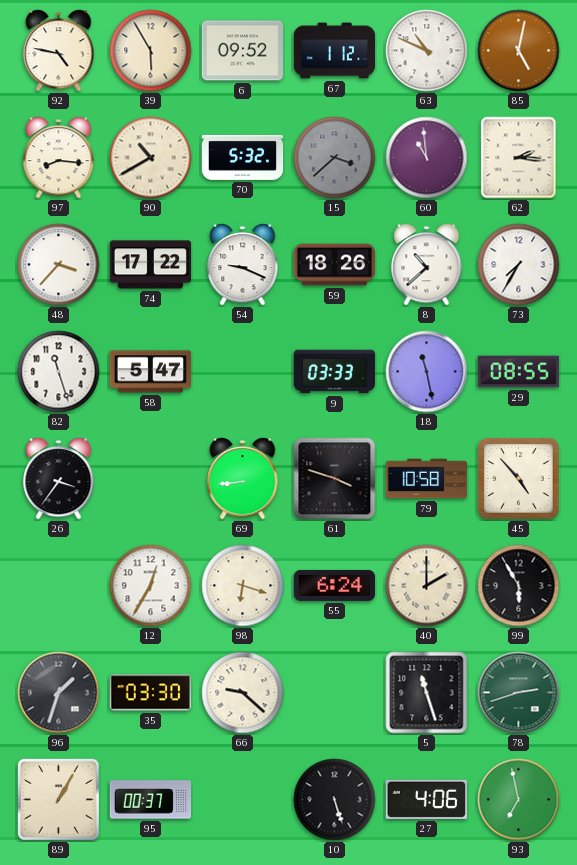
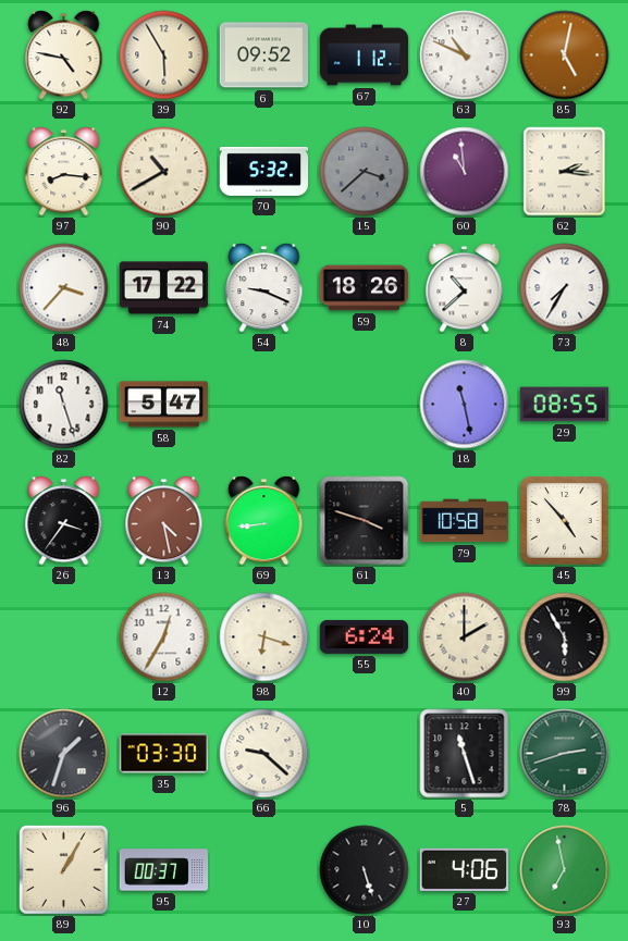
9: 03:33 -> none
13: none -> 4:28
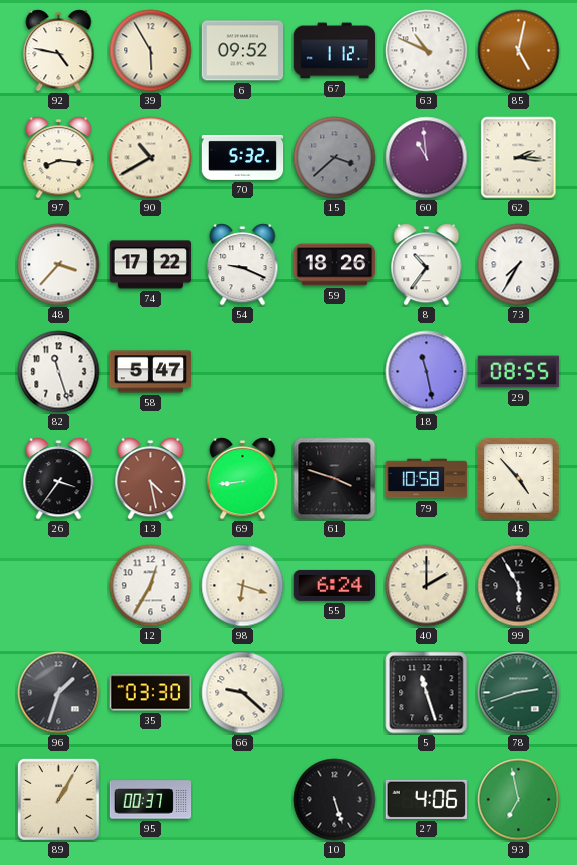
8: 10:38 -> 10:36
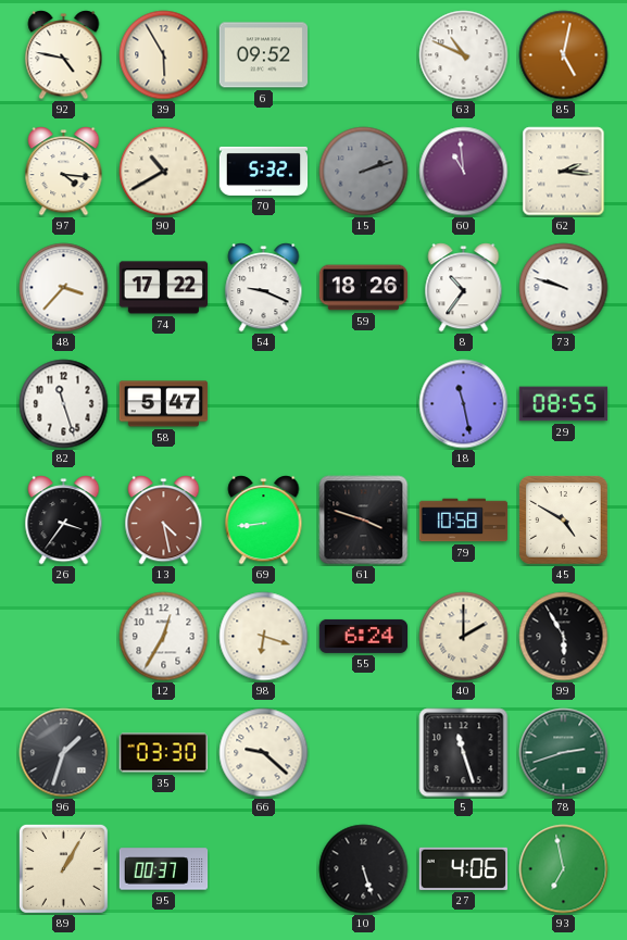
67: 1:12 -> none
97: 8:16 -> 4:16
15: 3:38 -> 2:12
73: 7:35 -> 9:48
45: 4:53 -> 4:50
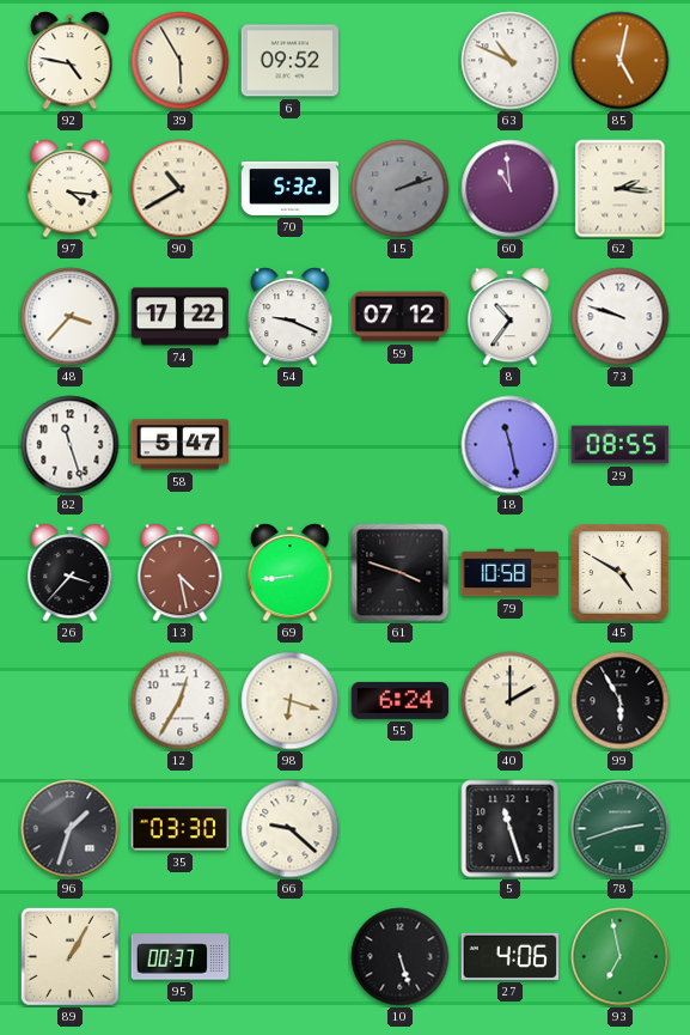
59: 18:26 -> 07:12
26: 3:36 -> 3:37
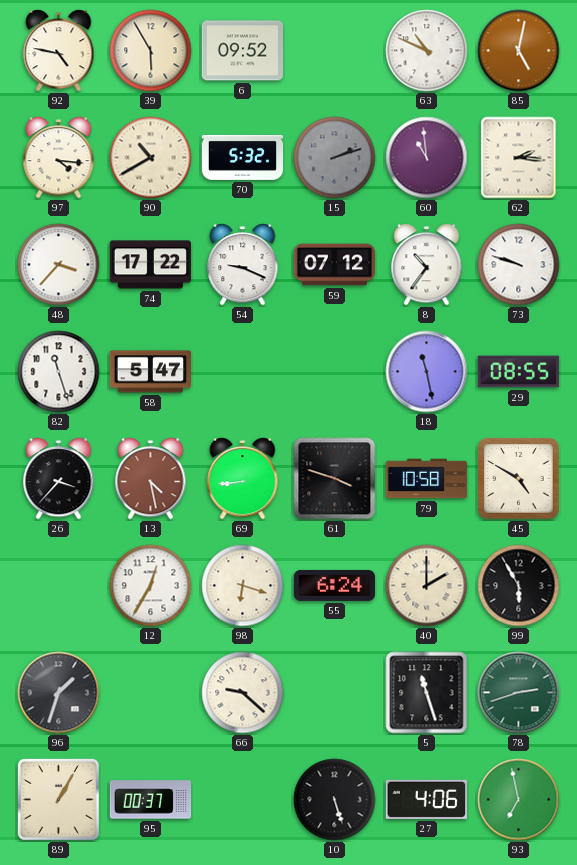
35: 03:30 -> none
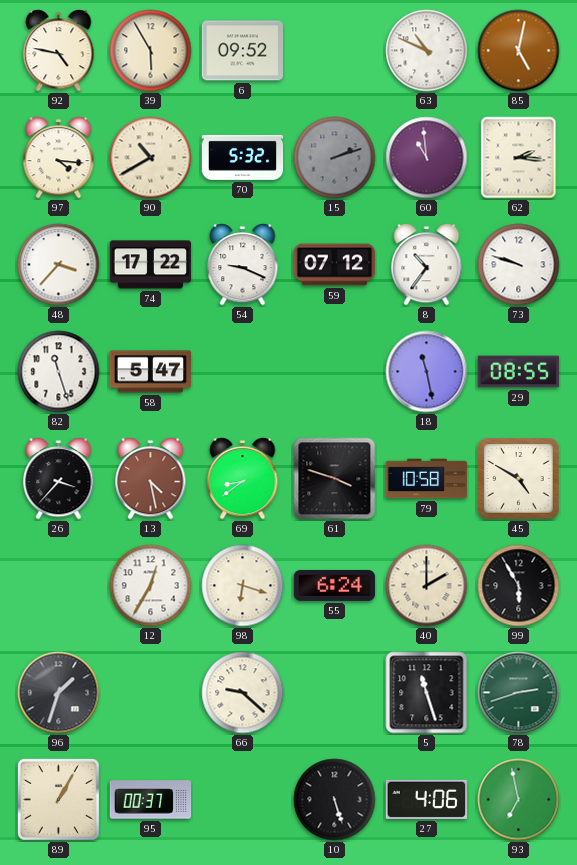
69: 8:44 -> 8:39
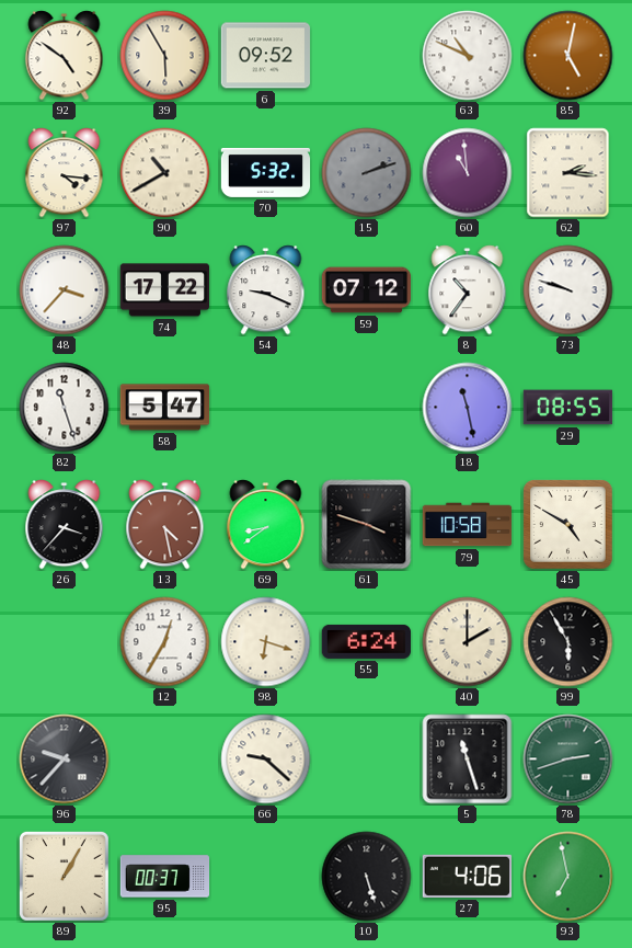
92: 4:47 -> 4:51
96: 1:33 -> 9:37
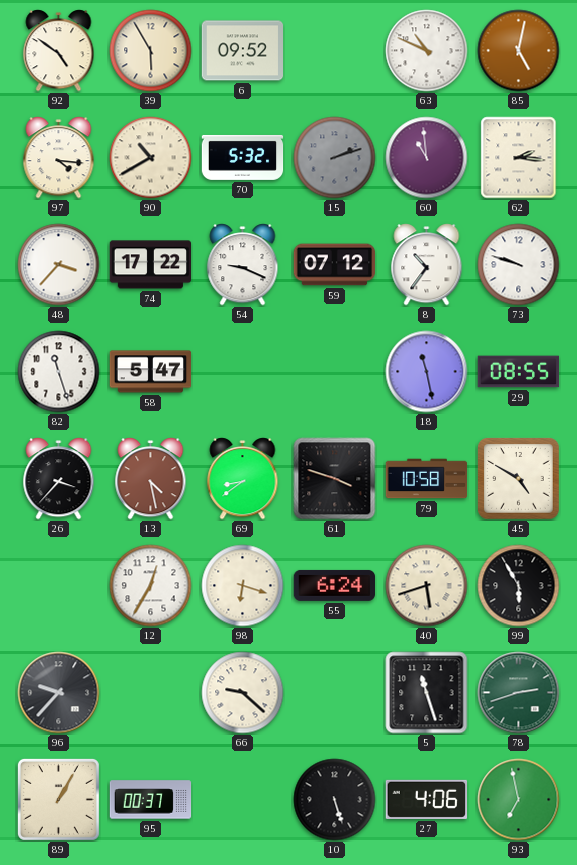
40: 2:00 -> 5:42
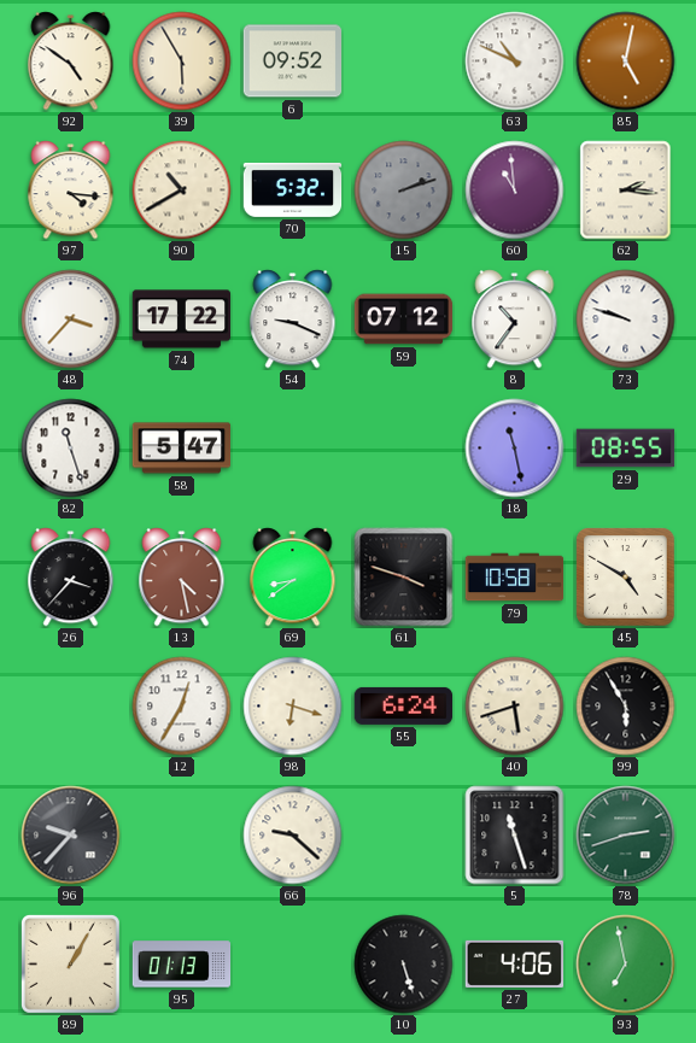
95: 00:37 -> 01:13
